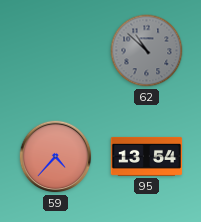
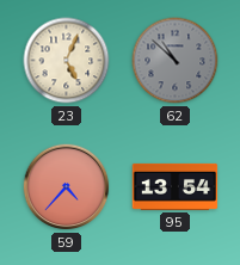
23: none -> 5:04
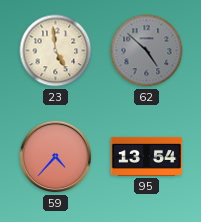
23: 5:04 -> 4:59
62: 10:52 -> 4:52
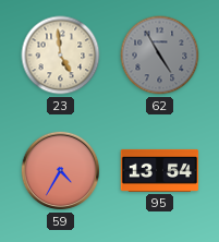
62: 4:52 -> 4:55
59: 4:37 -> 4:35
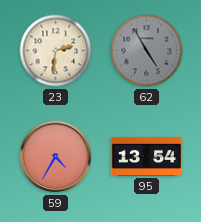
23: 4:59 -> 2:31
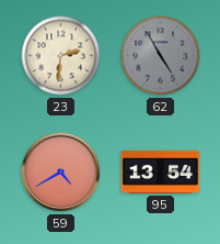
59: 4:35 -> 4:40
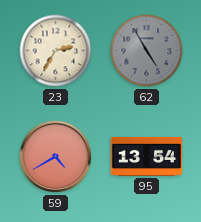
23: 2:31 -> 2:35
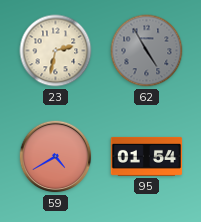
23: 2:35 -> 2:32
95: 13:54 -> 01:54
